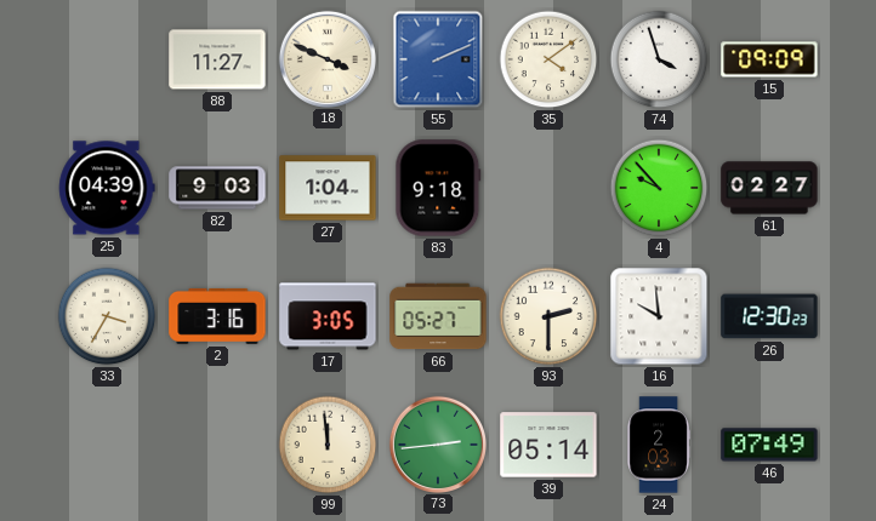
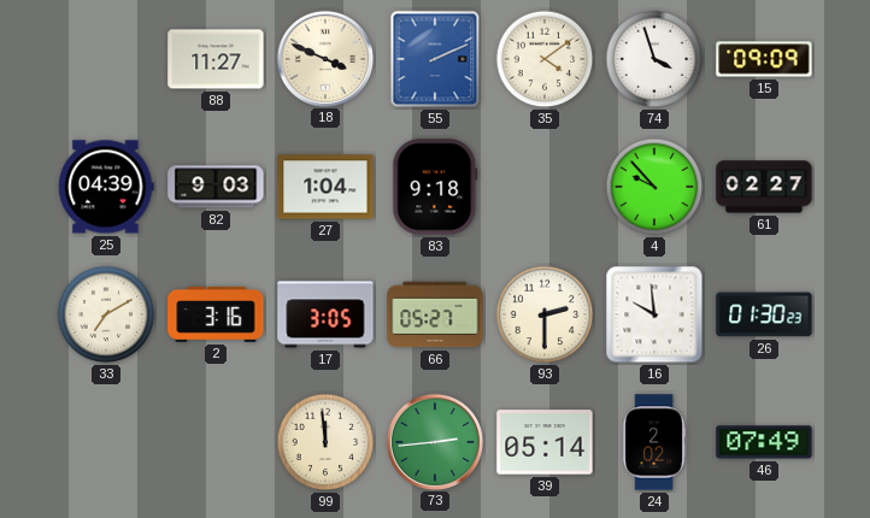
33: 3:35 -> 7:10
26: 12:30 -> 01:30
24: 2:03 -> 2:02
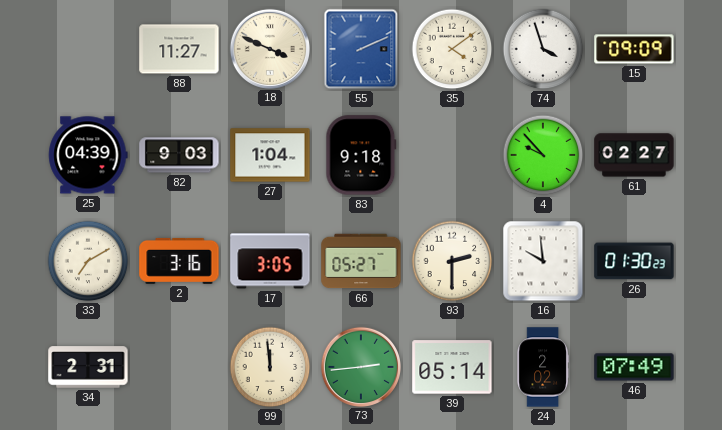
34: none -> 2:31
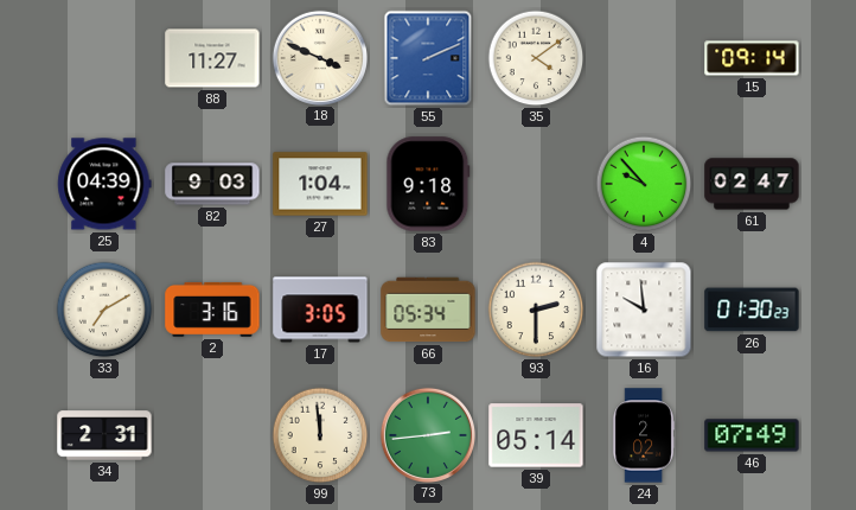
74: 3:57 -> none
15: 09:09 -> 09:14
61: 02:27 -> 02:47
66: 05:27 -> 05:34
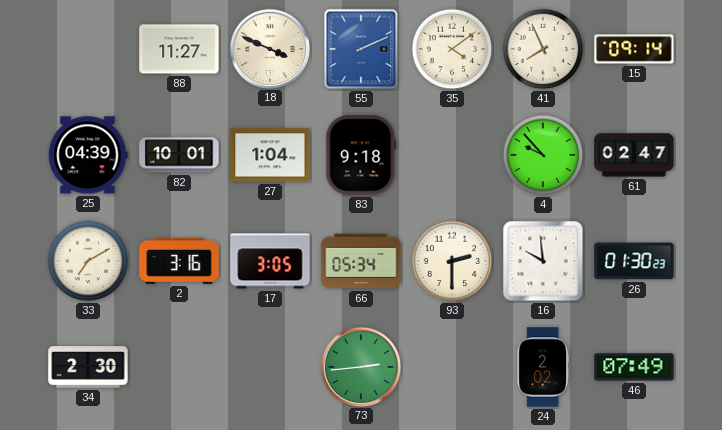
41: none -> 7:56
82: 9:03 -> 10:01
34: 2:31 -> 2:30
99: 11:59 -> none
39: 05:14 -> none
